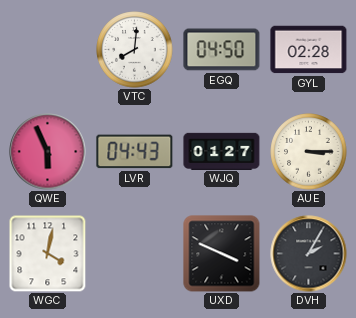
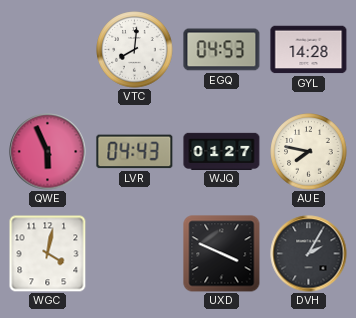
EGQ: 04:50 -> 04:53
GYL: 02:28 -> 14:28
AUE: 3:15 -> 7:47
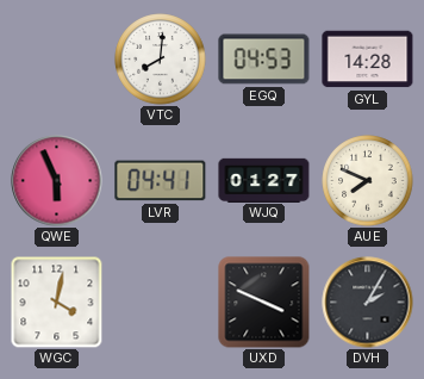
LVR: 04:43 -> 04:41
AUE: 7:47 -> 7:49
